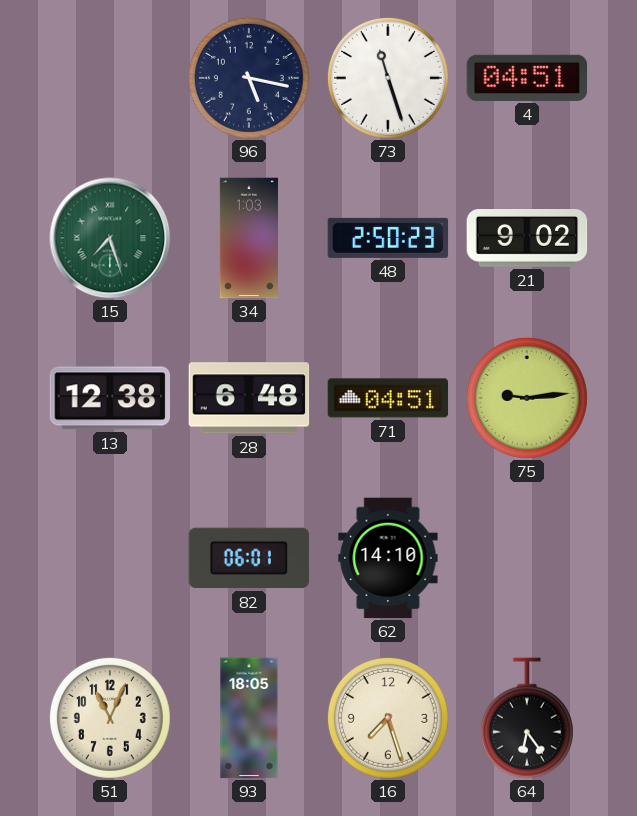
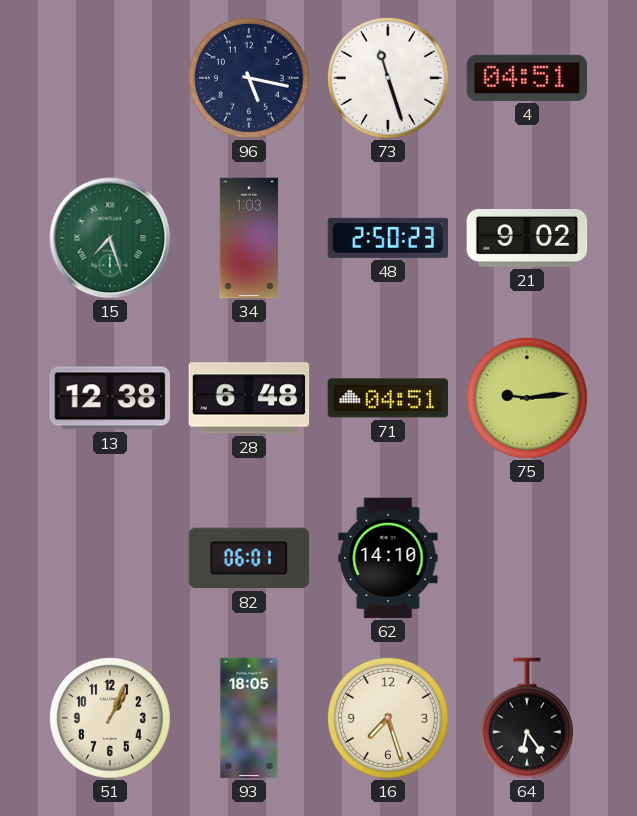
51: 11:04 -> 1:04
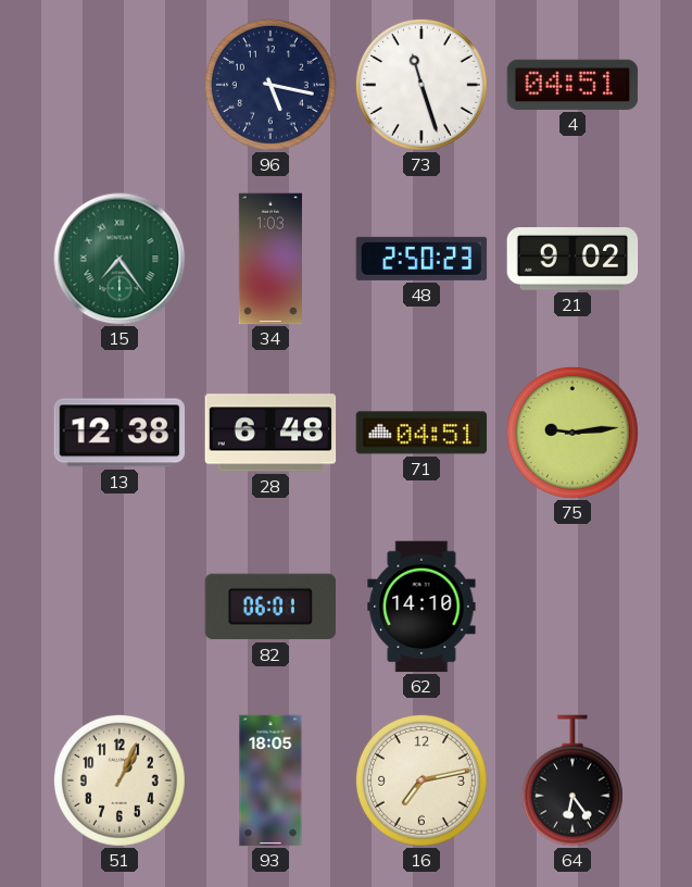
15: 7:27 -> 7:24
16: 7:27 -> 7:13
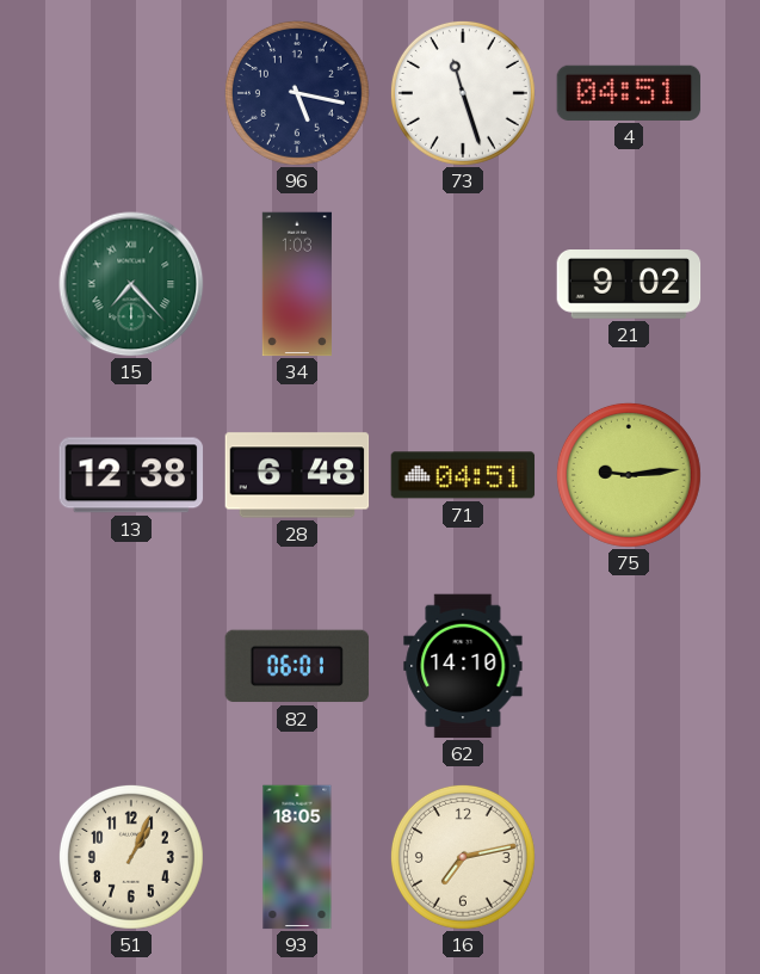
15: 7:24 -> 7:23
48: 2:50 -> none
64: 6:24 -> none
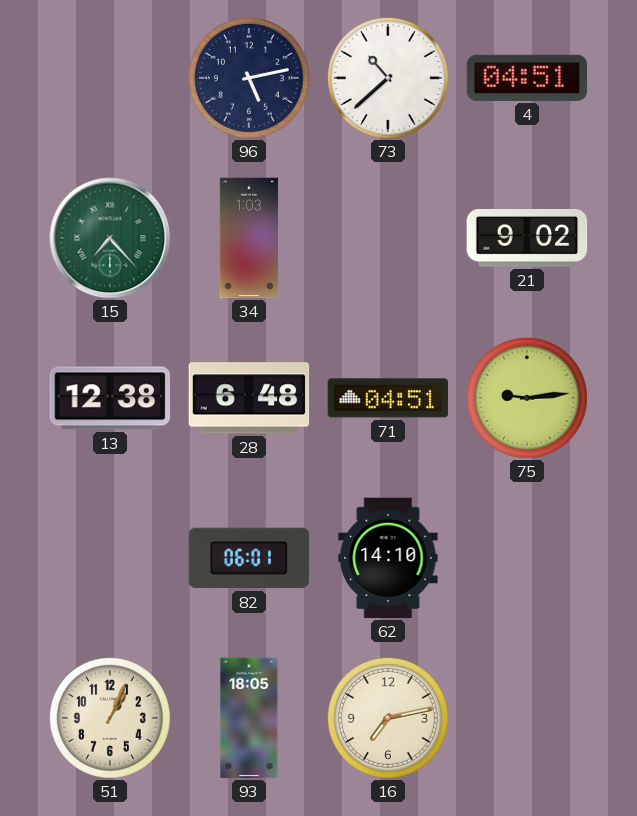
96: 5:17 -> 5:13
73: 11:27 -> 10:38
